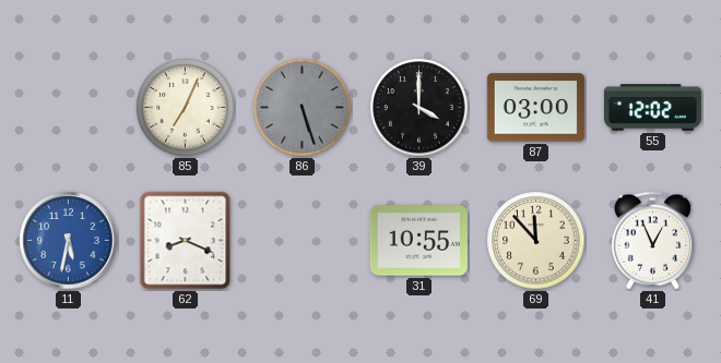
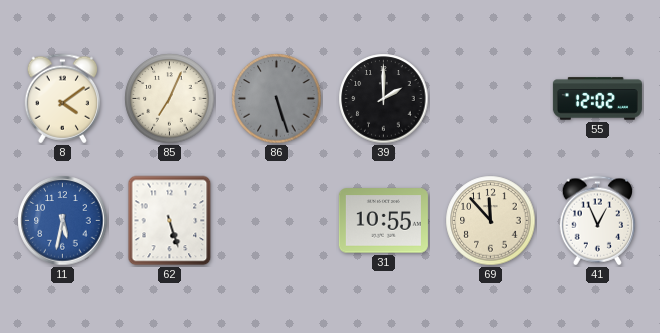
8: none -> 4:09
39: 4:00 -> 2:00
87: 03:00 -> none
62: 8:19 -> 5:27
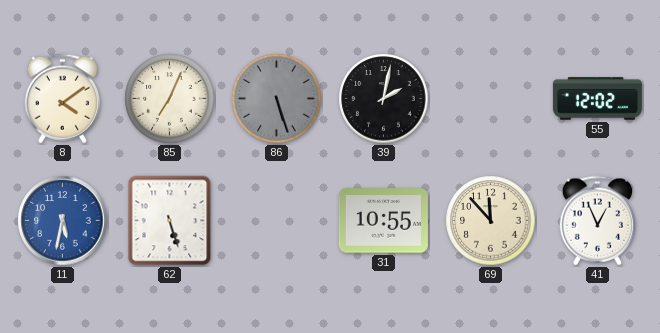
39: 2:00 -> 2:02
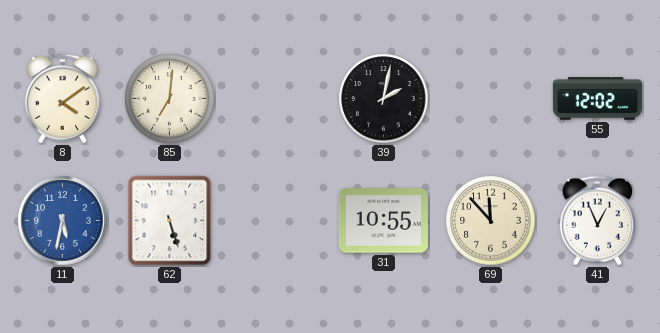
85: 7:04 -> 7:01
86: 5:27 -> none
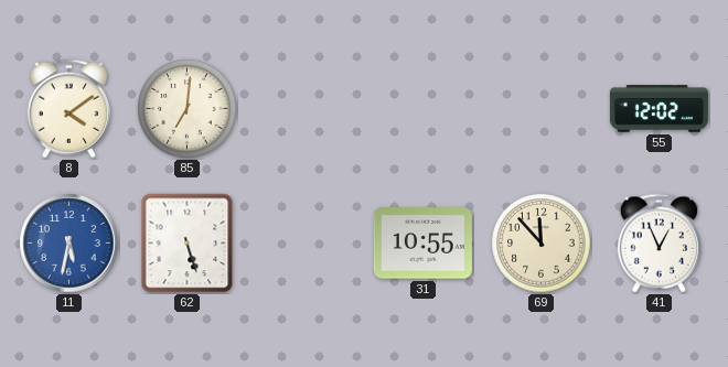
39: 2:02 -> none
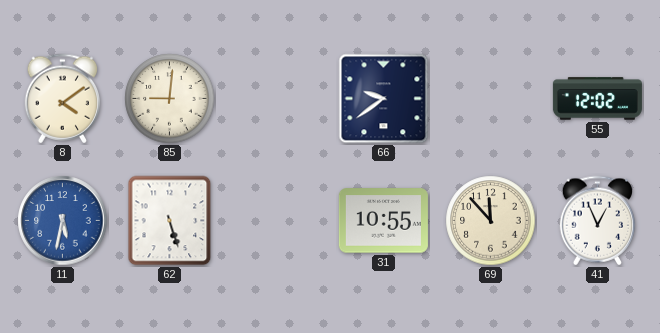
85: 7:01 -> 9:01
66: none -> 9:39
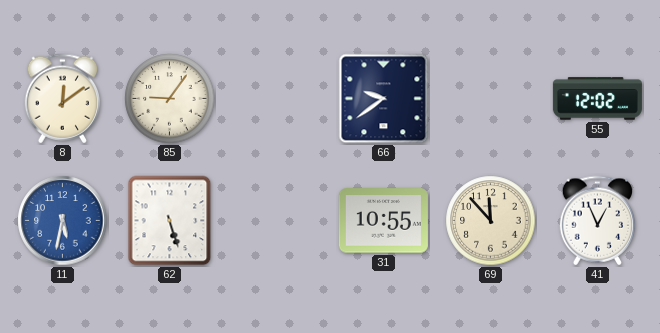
8: 4:09 -> 12:09
85: 9:01 -> 9:06
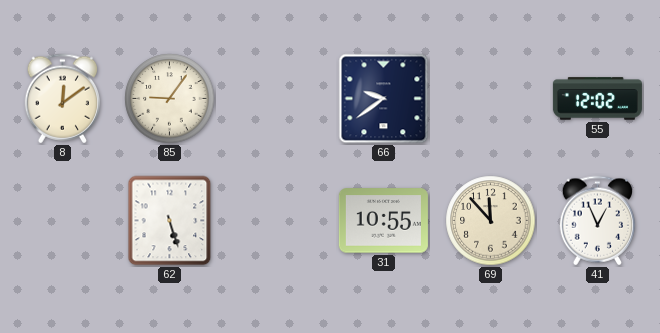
11: 5:32 -> none
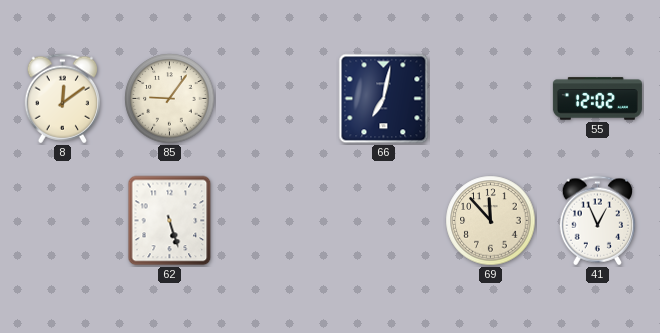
66: 9:39 -> 7:02
31: 10:55 -> none
